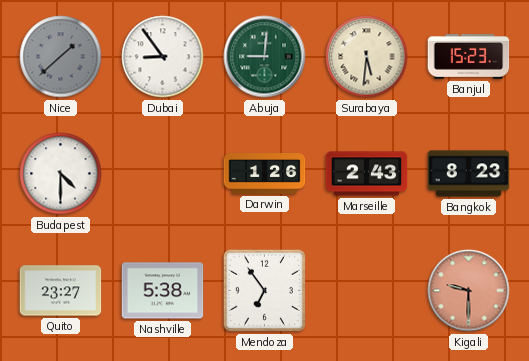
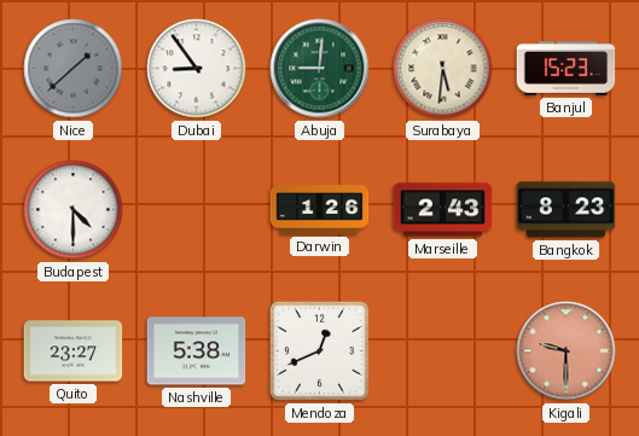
Mendoza: 6:54 -> 12:41
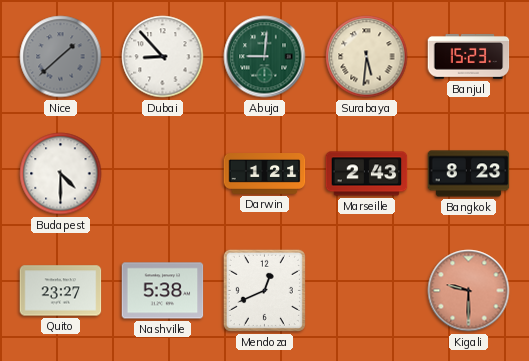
Dubai: 8:54 -> 8:53
Darwin: 1:26 -> 1:21
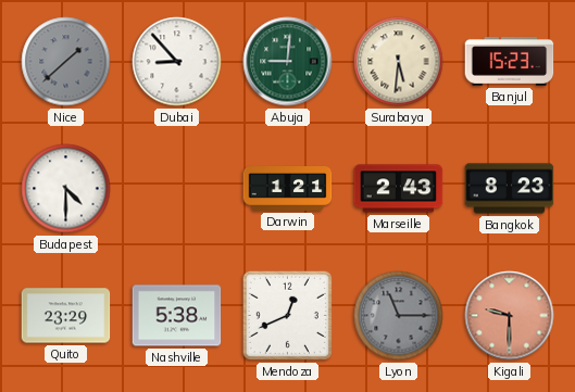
Quito: 23:27 -> 23:29
Lyon: none -> 11:15
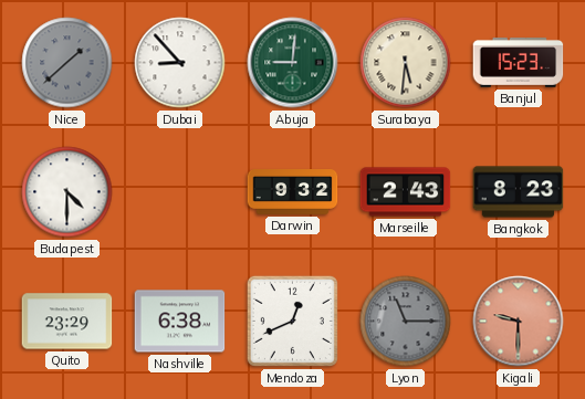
Darwin: 1:21 -> 9:32
Nashville: 5:38 -> 6:38
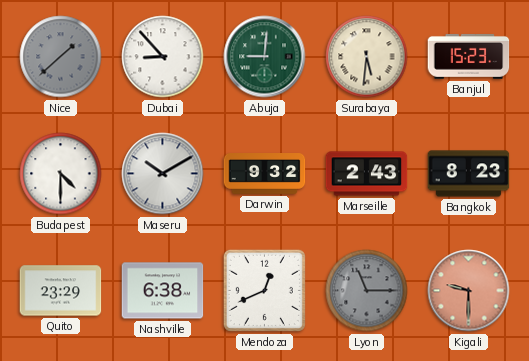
Maseru: none -> 10:10
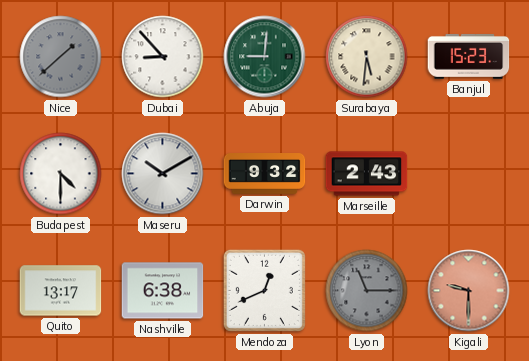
Bangkok: 8:23 -> none
Quito: 23:29 -> 13:17
